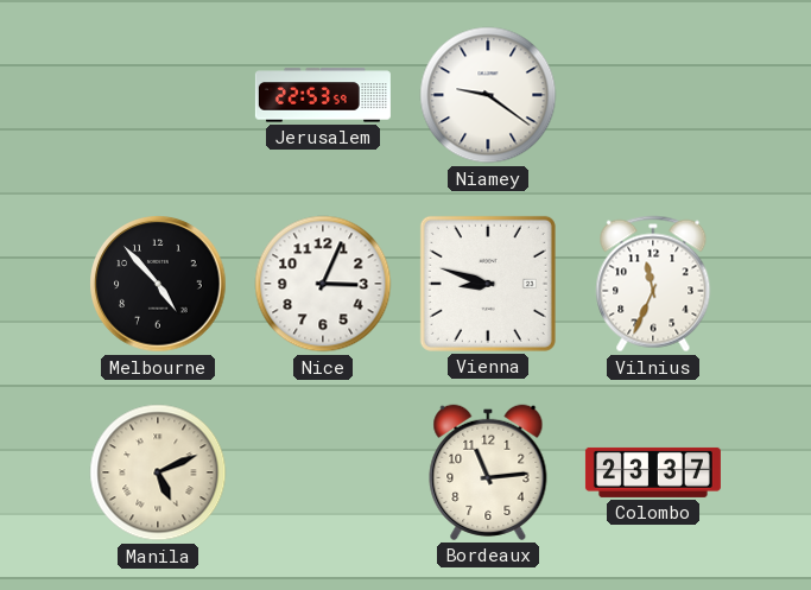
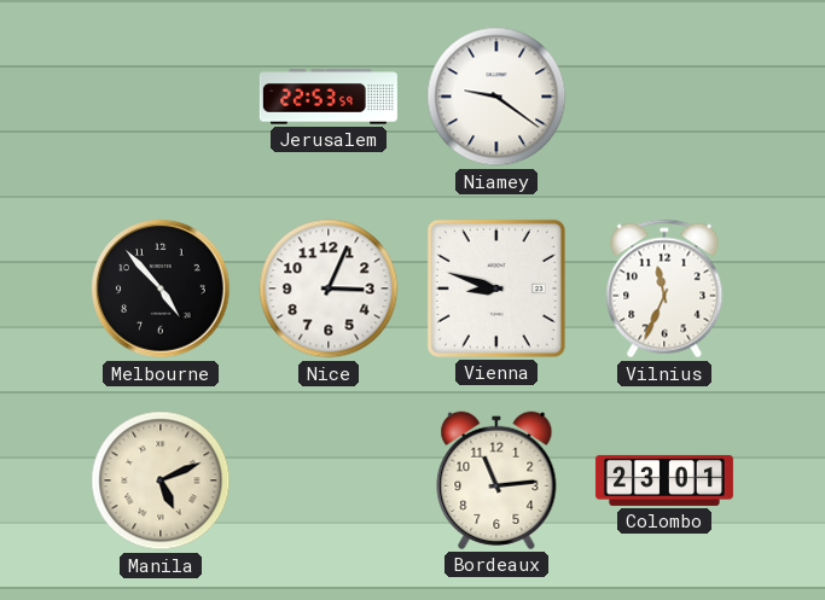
Colombo: 23:37 -> 23:01
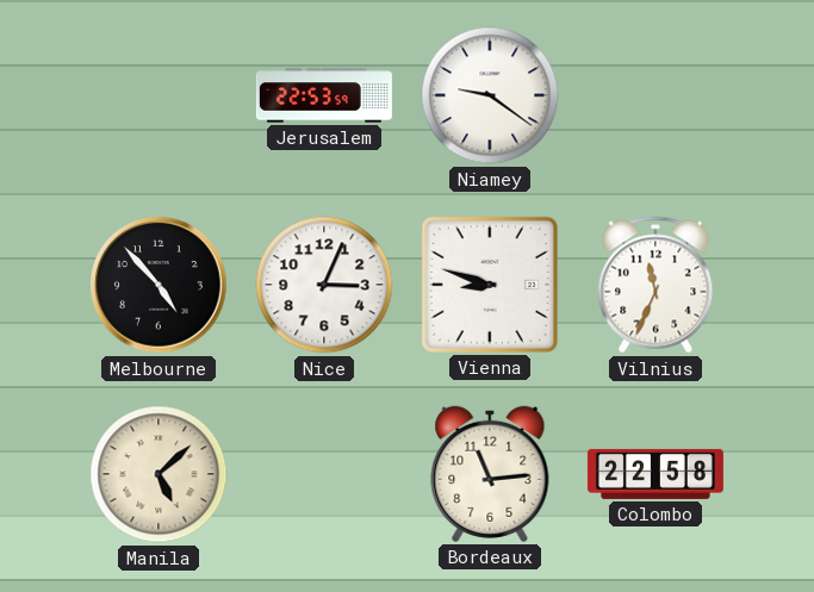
Manila: 5:11 -> 5:08
Colombo: 23:01 -> 22:58
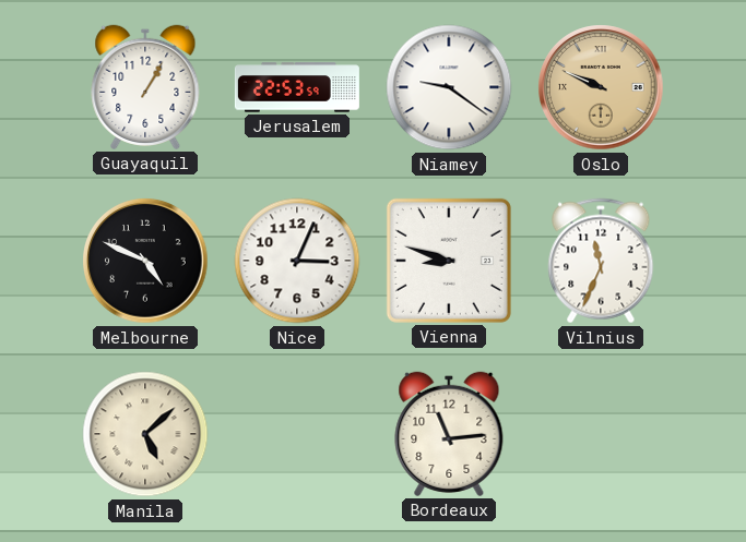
Guayaquil: none -> 1:05
Oslo: none -> 9:49
Melbourne: 4:53 -> 4:49
Colombo: 22:58 -> none
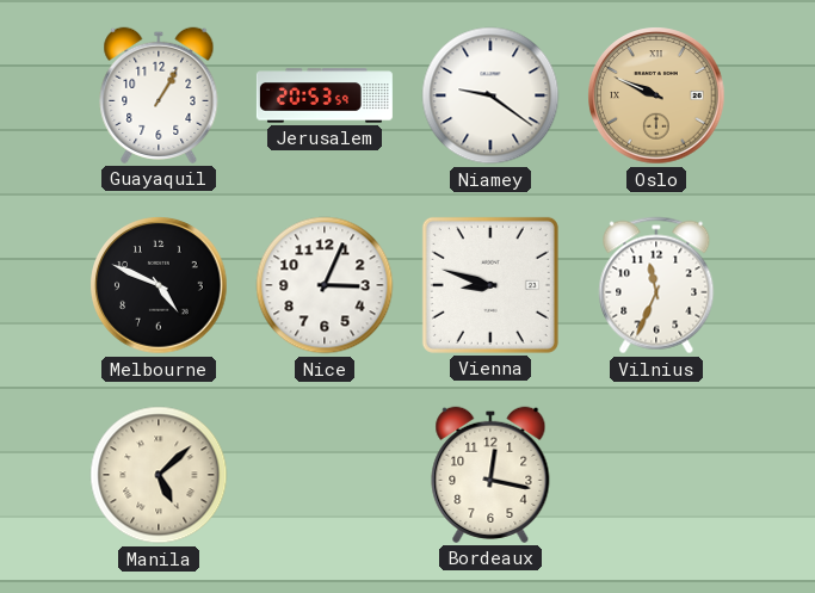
Jerusalem: 22:53 -> 20:53
Bordeaux: 11:14 -> 12:17
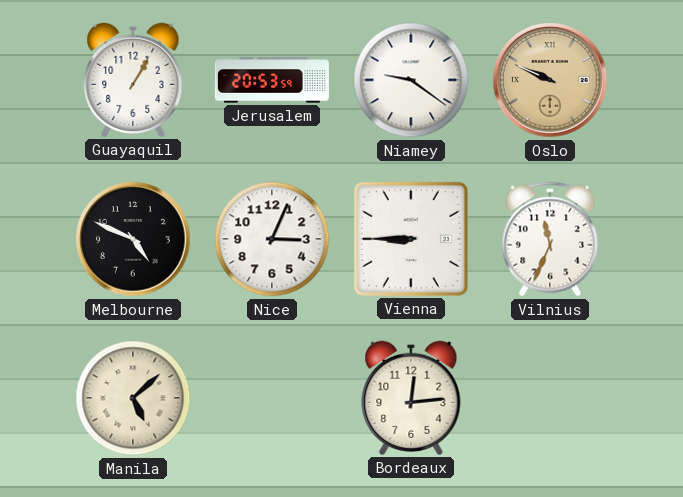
Vienna: 8:48 -> 8:45
Bordeaux: 12:17 -> 12:14
